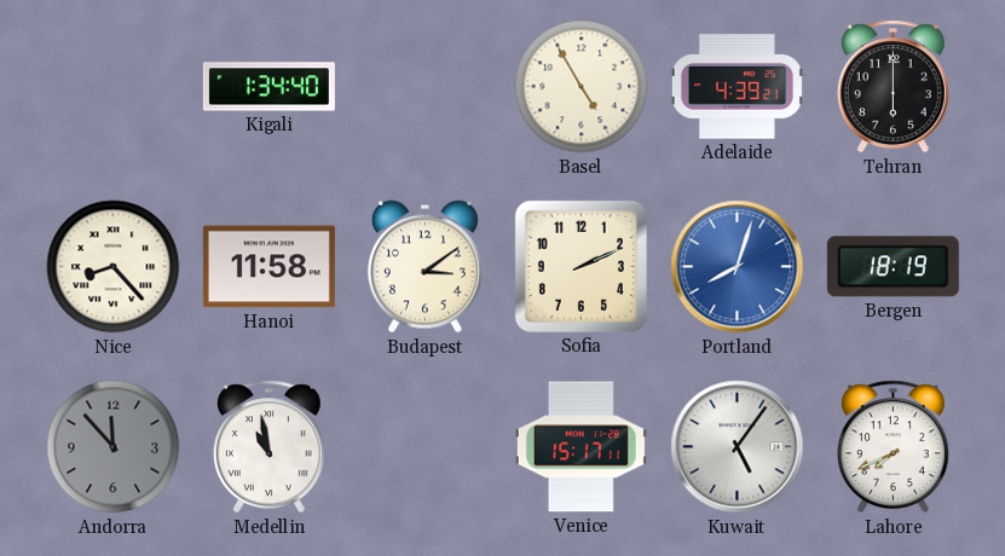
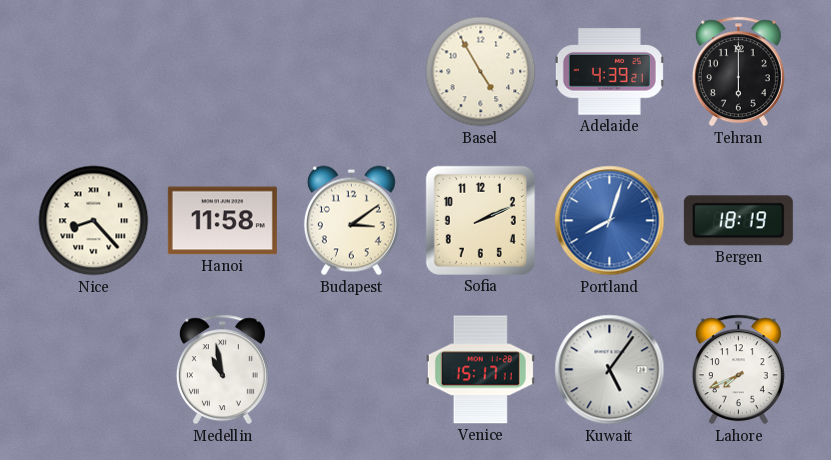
Kigali: 1:34 -> none
Andorra: 11:53 -> none
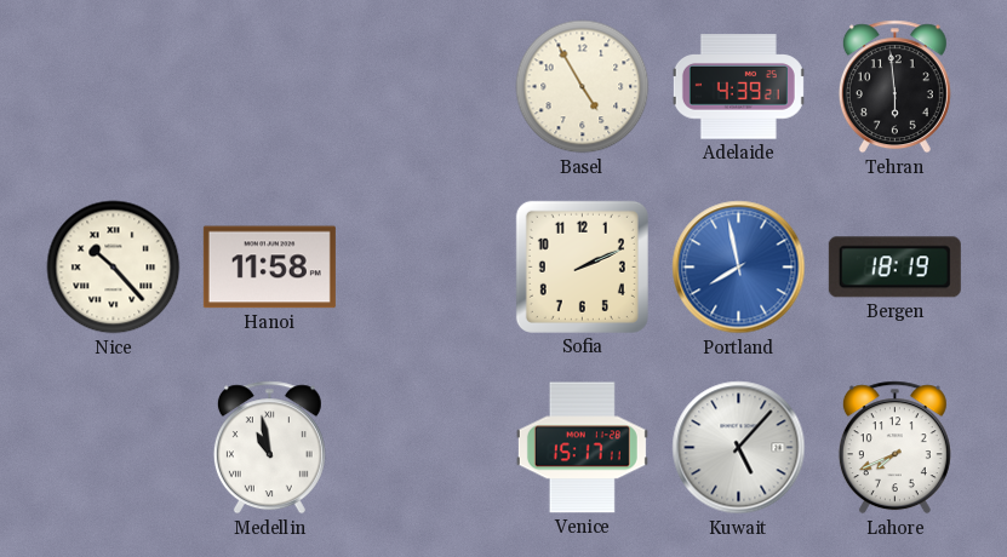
Tehran: 6:00 -> 5:59
Nice: 8:23 -> 10:23
Budapest: 3:09 -> none
Portland: 8:03 -> 7:58
Kuwait: 5:06 -> 5:07
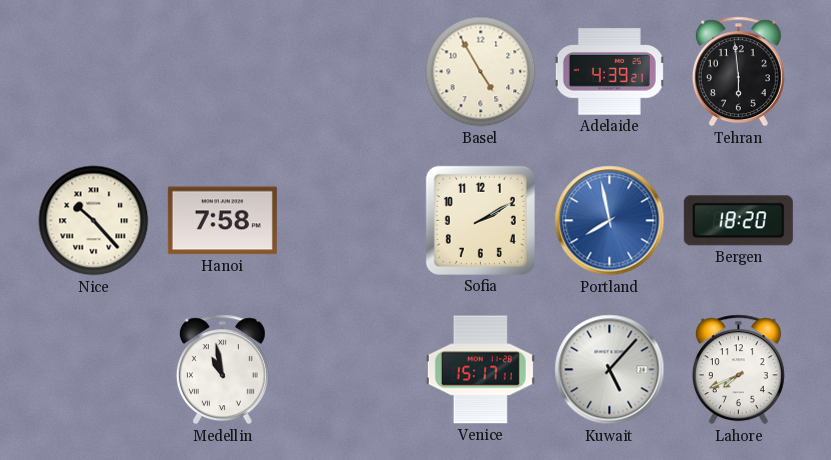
Hanoi: 11:58 -> 7:58
Sofia: 2:11 -> 2:10
Bergen: 18:19 -> 18:20
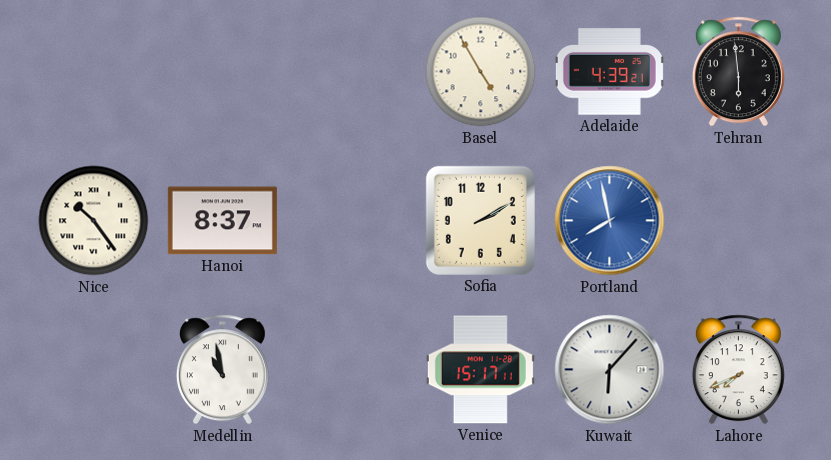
Nice: 10:23 -> 10:24
Hanoi: 7:58 -> 8:37
Bergen: 18:20 -> none
Kuwait: 5:07 -> 6:07
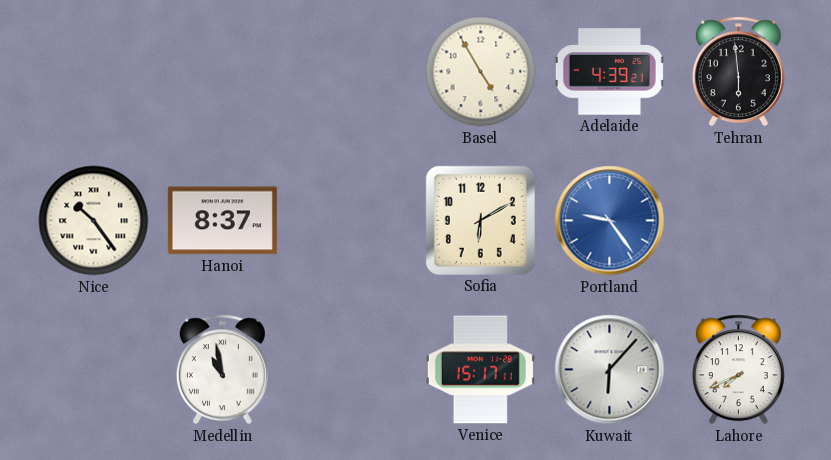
Sofia: 2:10 -> 6:10
Portland: 7:58 -> 9:24
